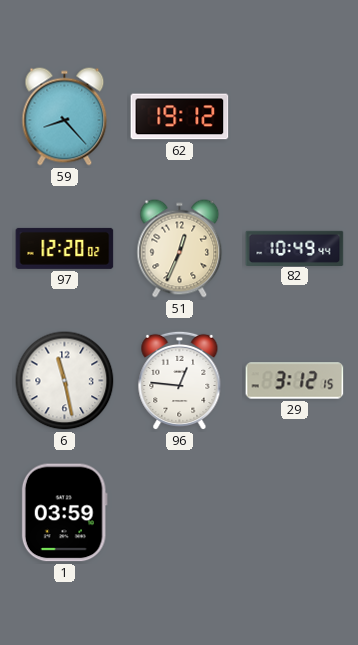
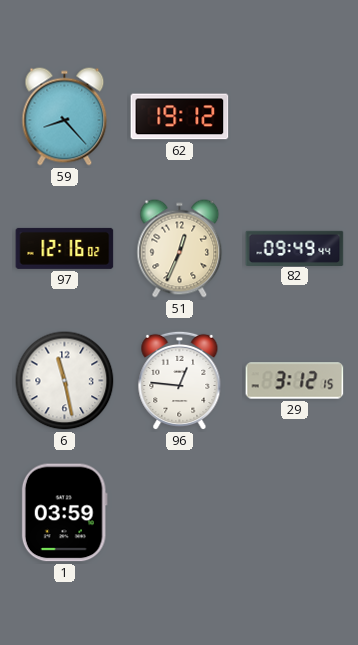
97: 12:20 -> 12:16
82: 10:49 -> 09:49
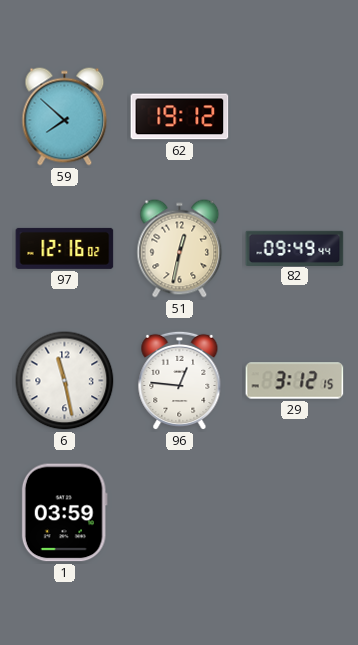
59: 8:23 -> 7:52
51: 12:34 -> 12:32
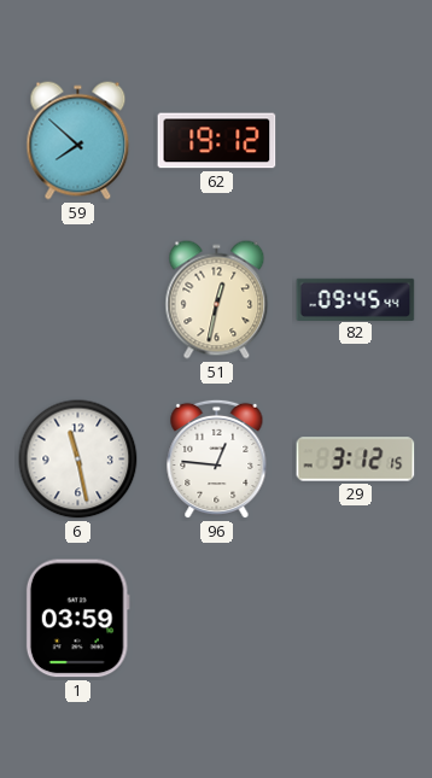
97: 12:16 -> none
82: 09:49 -> 09:45
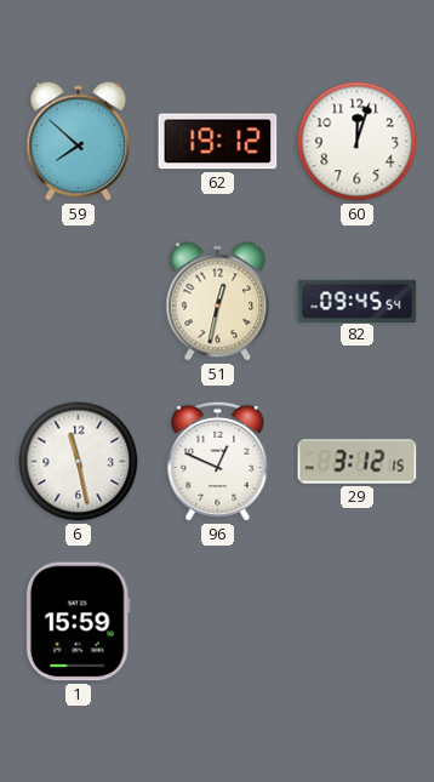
60: none -> 12:03
82: 09:45:44 -> 09:45:54
96: 12:46 -> 12:49
1: 03:59 -> 15:59
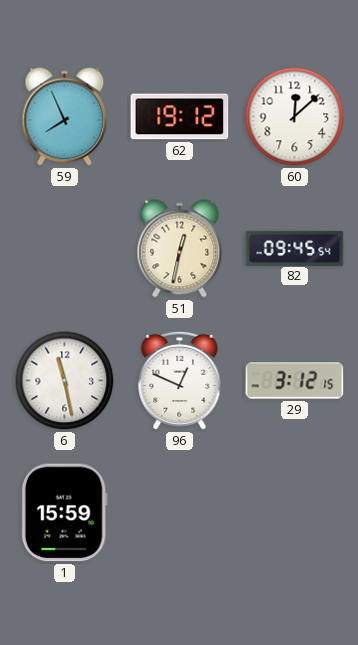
59: 7:52 -> 7:56
60: 12:03 -> 12:08
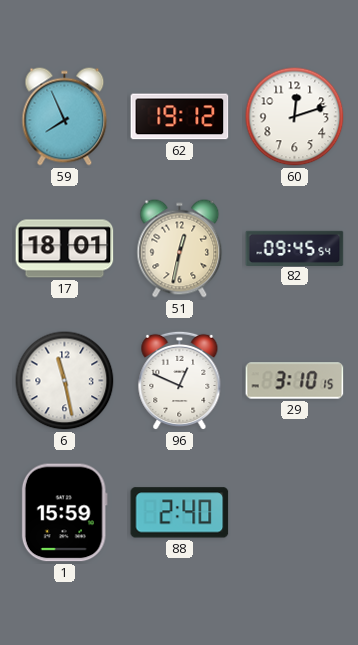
60: 12:08 -> 12:12
17: none -> 18:01
29: 3:12 -> 3:10
88: none -> 2:40
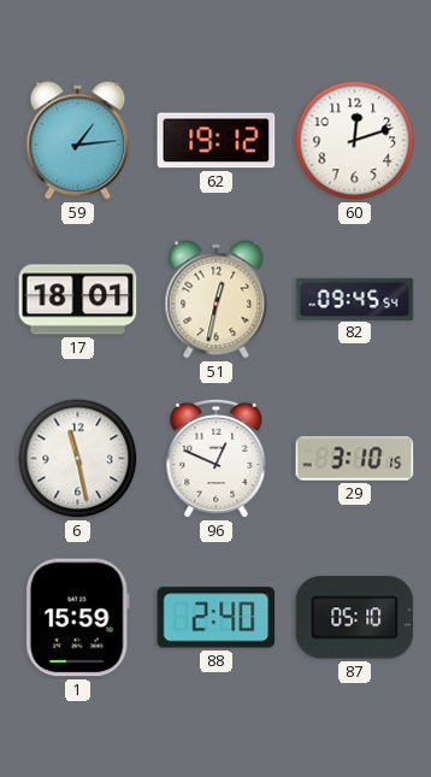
59: 7:56 -> 1:14
87: none -> 05:10
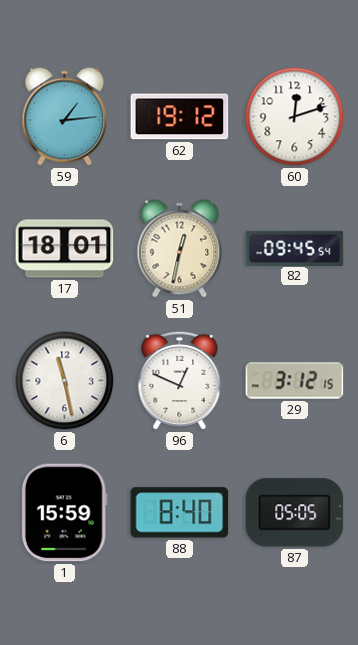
29: 3:10 -> 3:12
88: 2:40 -> 8:40
87: 05:10 -> 05:05
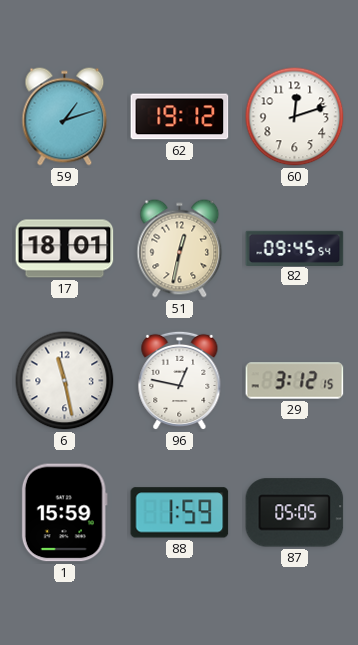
59: 1:14 -> 1:12
96: 12:49 -> 12:47
88: 8:40 -> 1:59
